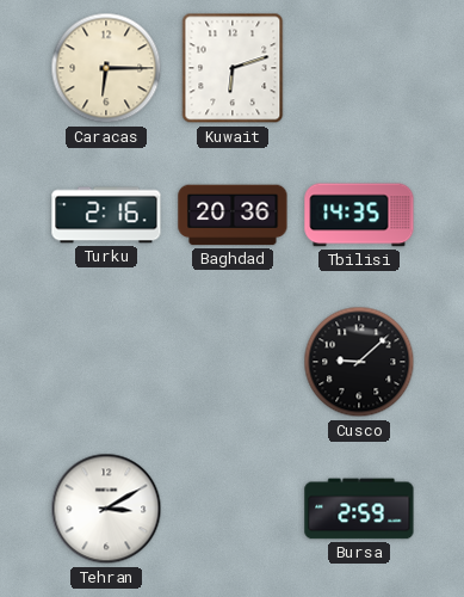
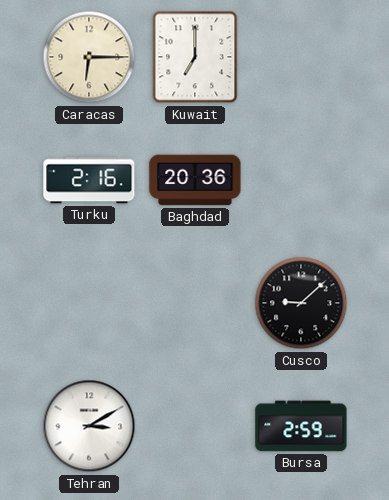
Kuwait: 6:12 -> 7:00
Tbilisi: 14:35 -> none
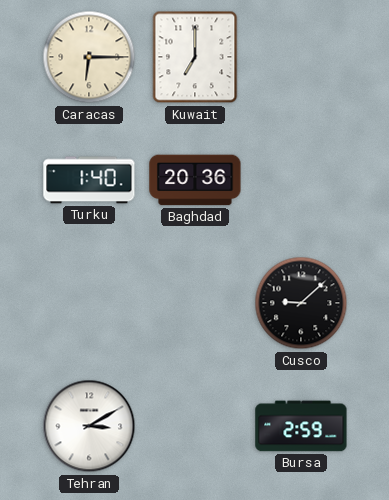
Turku: 2:16 -> 1:40
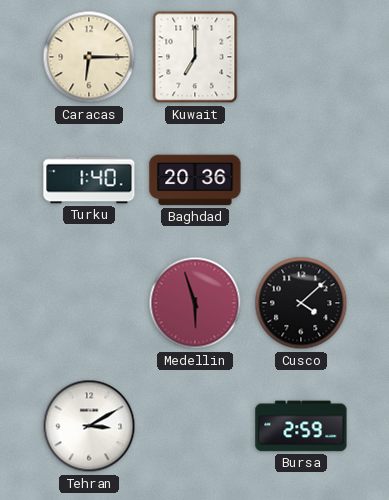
Medellin: none -> 5:57
Cusco: 9:08 -> 4:08
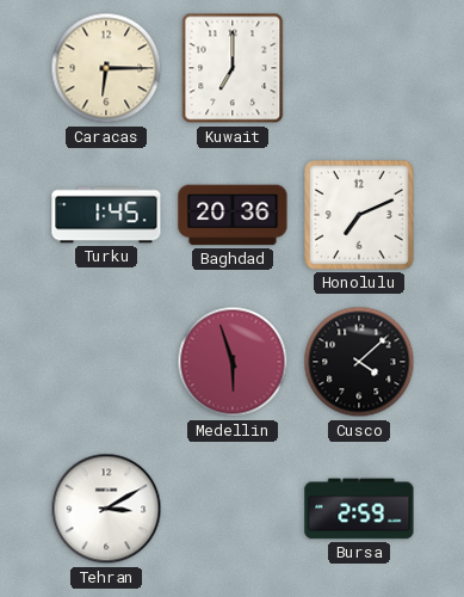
Turku: 1:40 -> 1:45
Honolulu: none -> 7:11
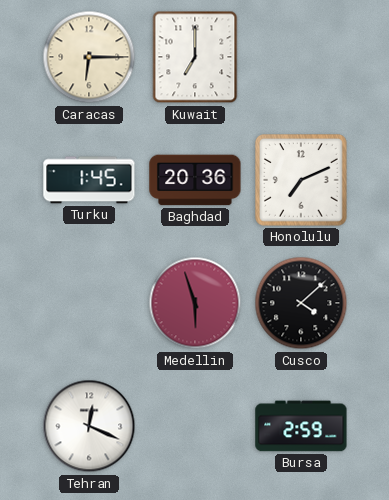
Tehran: 3:10 -> 12:19
